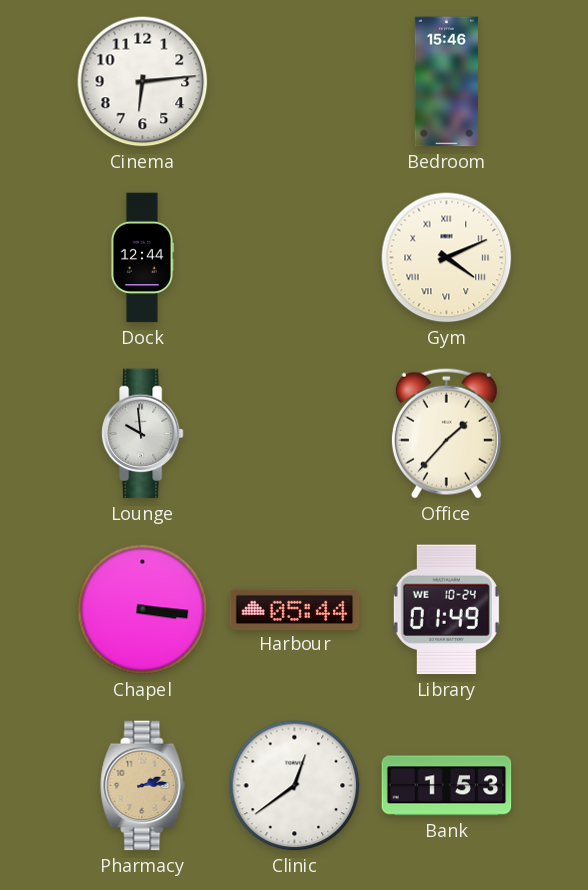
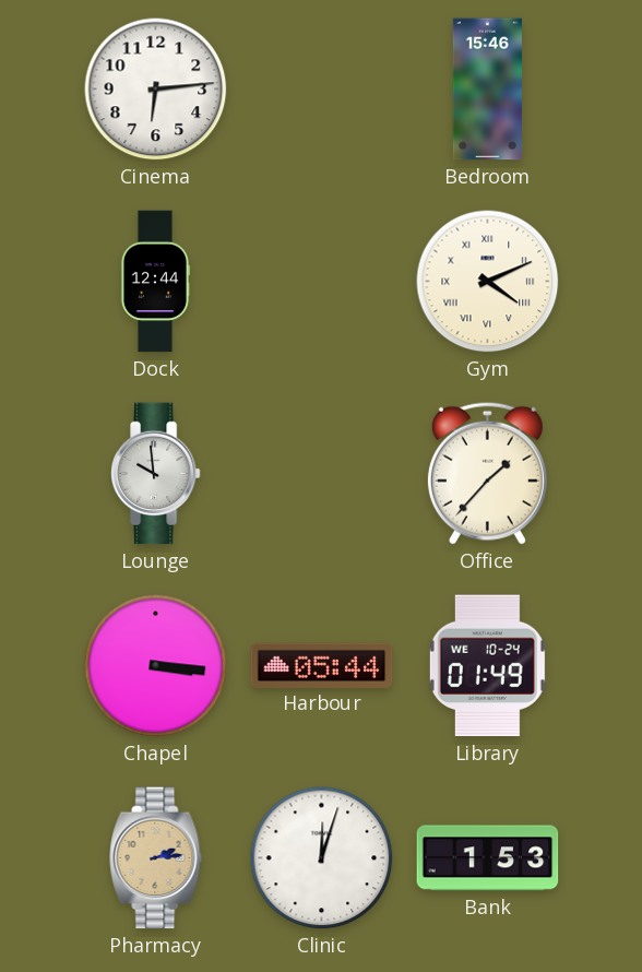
Clinic: 12:39 -> 12:03
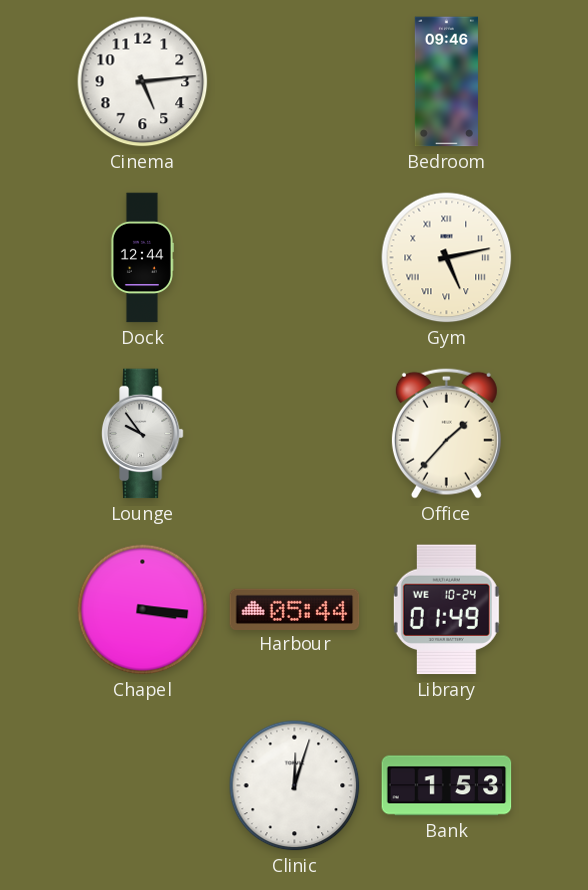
Cinema: 6:14 -> 5:14
Bedroom: 15:46 -> 09:46
Gym: 4:11 -> 5:13
Lounge: 9:59 -> 9:54
Pharmacy: 2:14 -> none
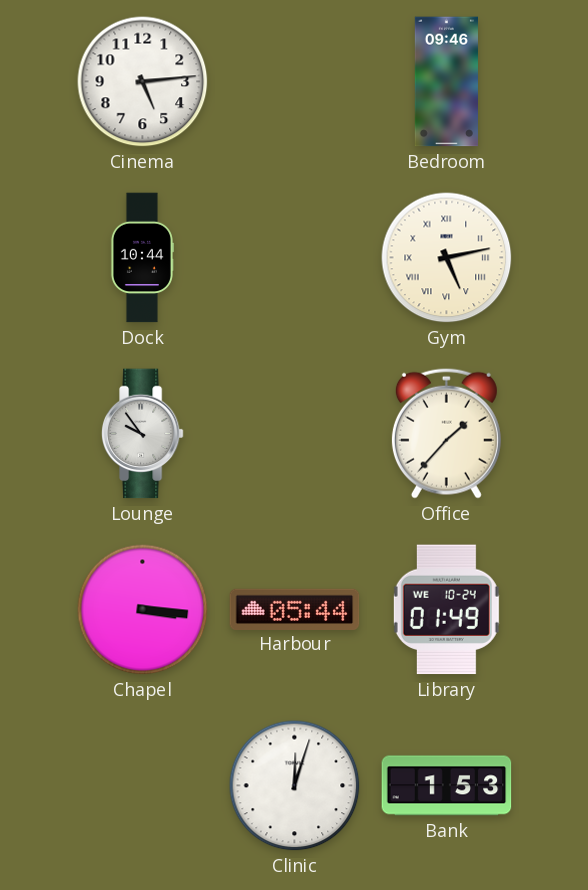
Dock: 12:44 -> 10:44
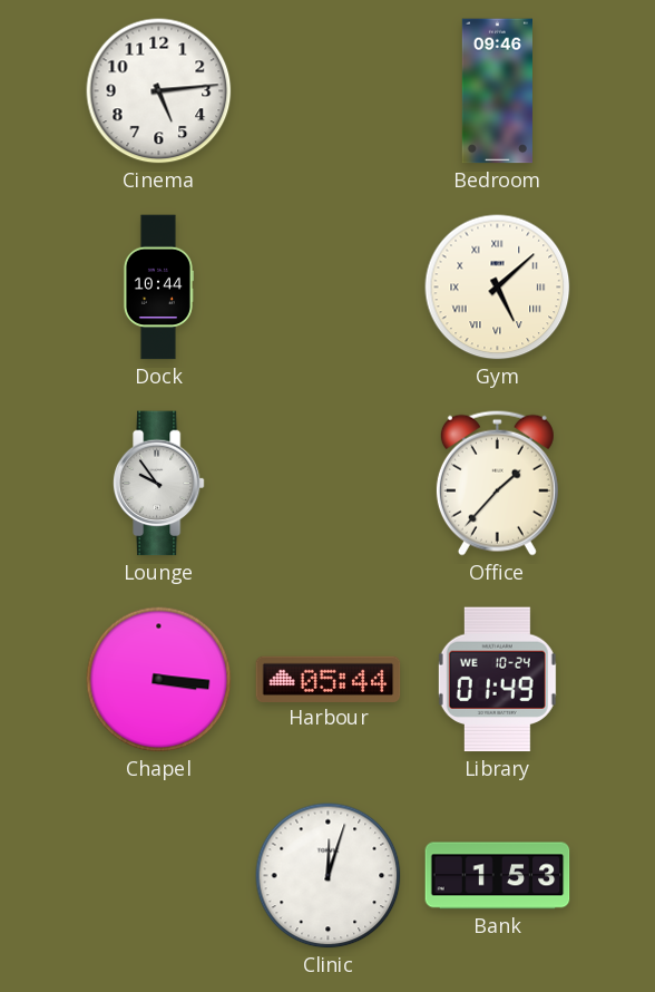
Gym: 5:13 -> 5:08
